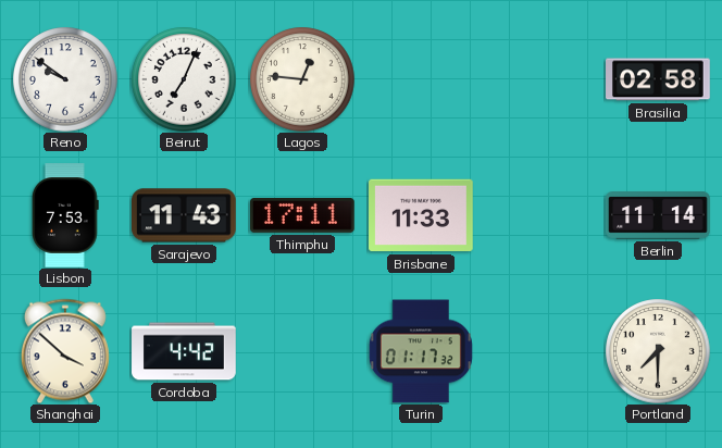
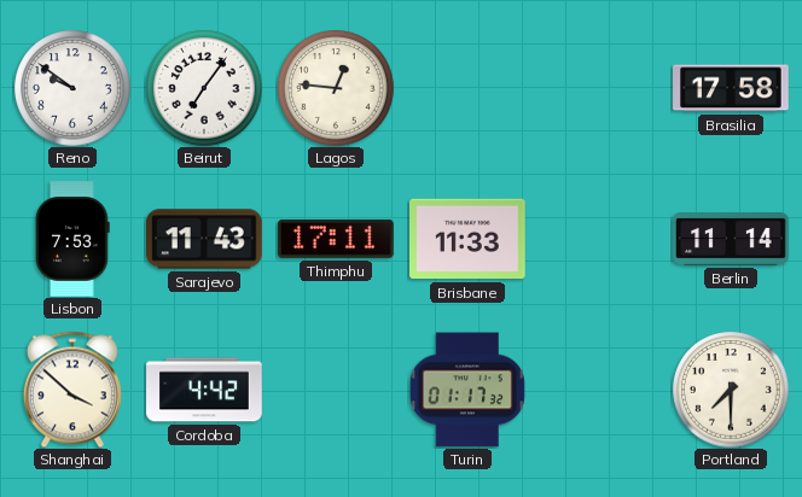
Beirut: 7:04 -> 7:06
Brasilia: 02:58 -> 17:58
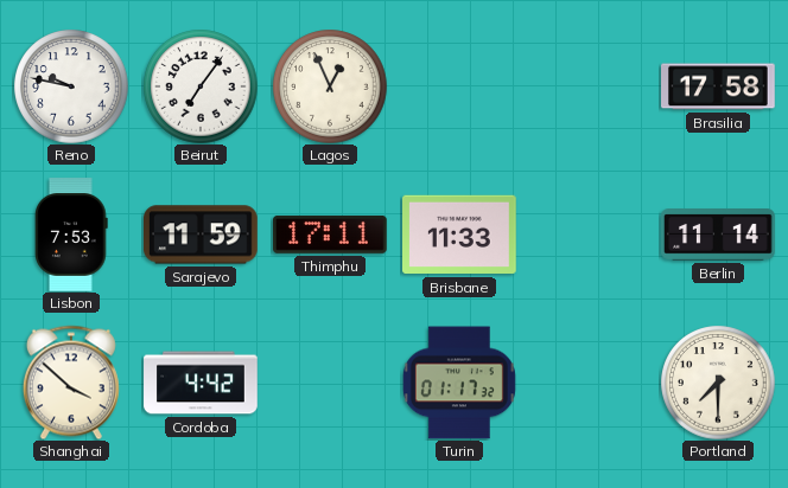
Reno: 9:51 -> 9:47
Lagos: 12:46 -> 12:56
Sarajevo: 11:43 -> 11:59
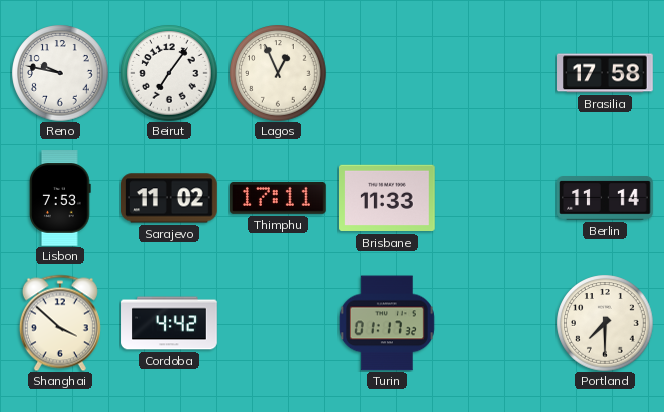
Sarajevo: 11:59 -> 11:02
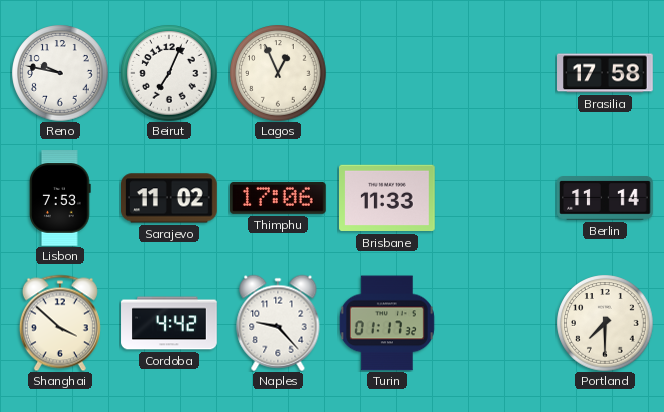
Beirut: 7:06 -> 7:04
Thimphu: 17:11 -> 17:06
Naples: none -> 9:23
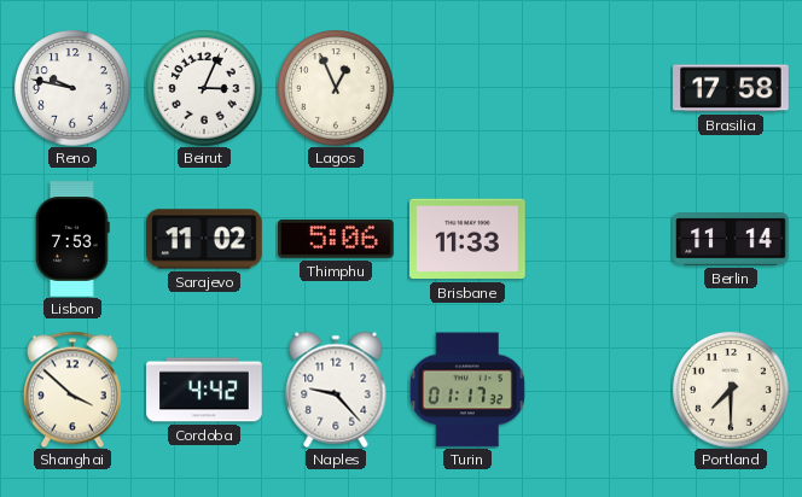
Beirut: 7:04 -> 3:04
Thimphu: 17:06 -> 5:06
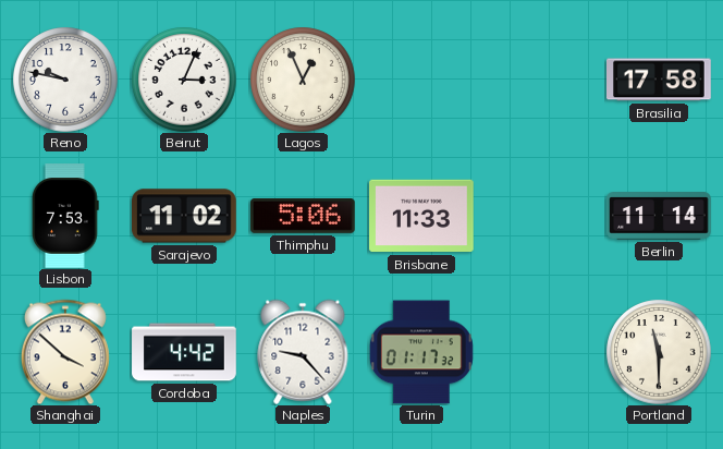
Portland: 7:30 -> 11:30
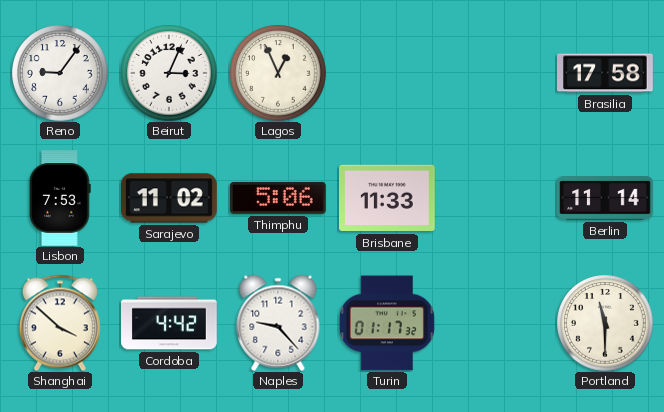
Reno: 9:47 -> 9:06
